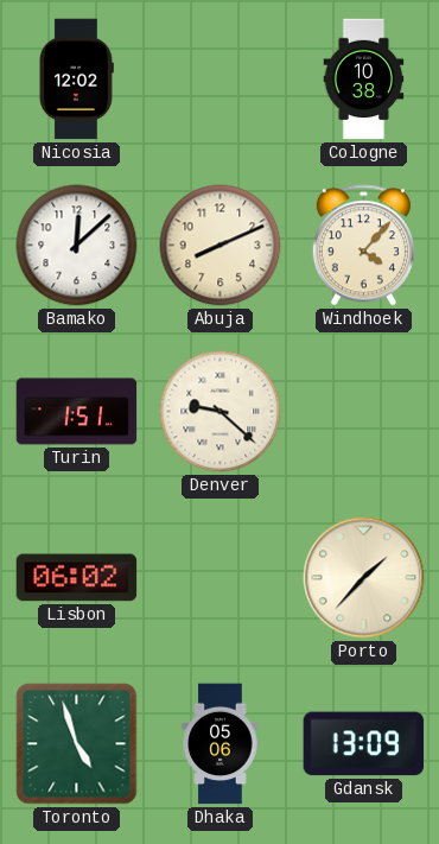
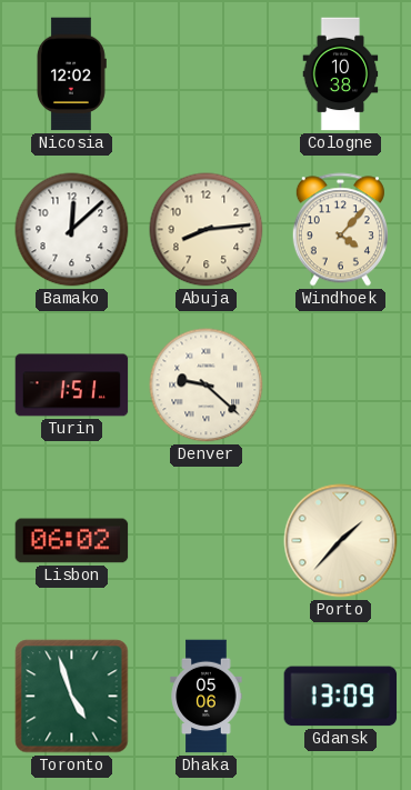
Abuja: 8:11 -> 8:14
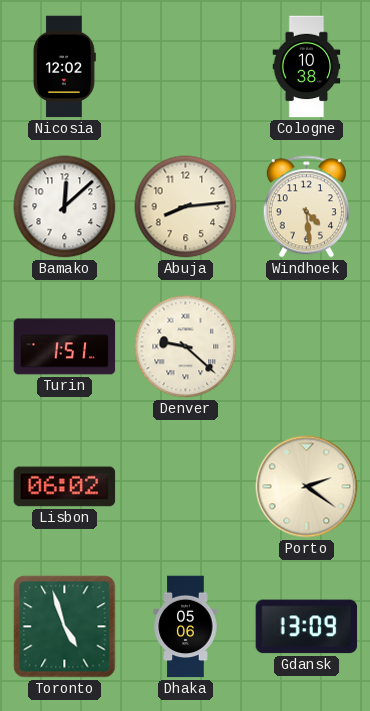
Windhoek: 4:07 -> 4:29
Porto: 1:37 -> 2:21
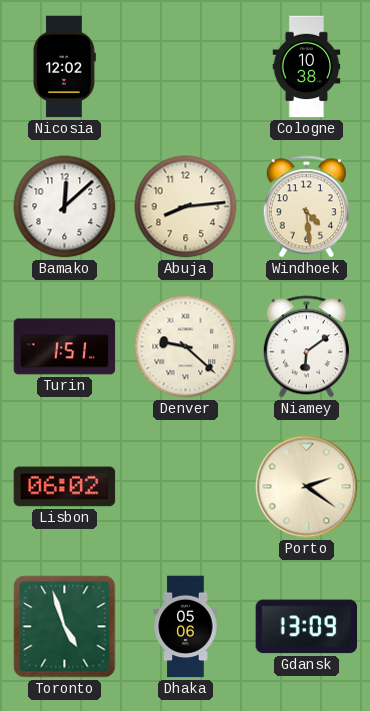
Niamey: none -> 6:09
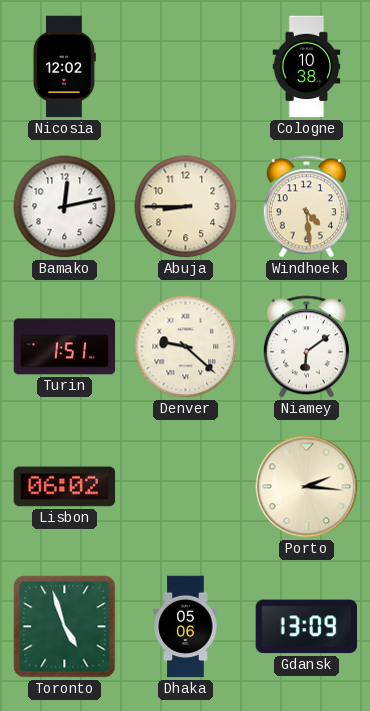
Bamako: 12:08 -> 12:13
Abuja: 8:14 -> 8:45
Porto: 2:21 -> 2:16
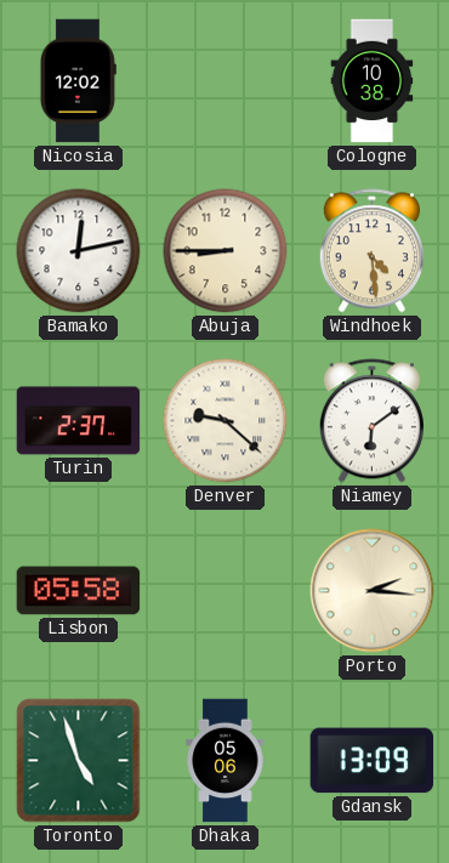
Turin: 1:51 -> 2:37
Lisbon: 06:02 -> 05:58
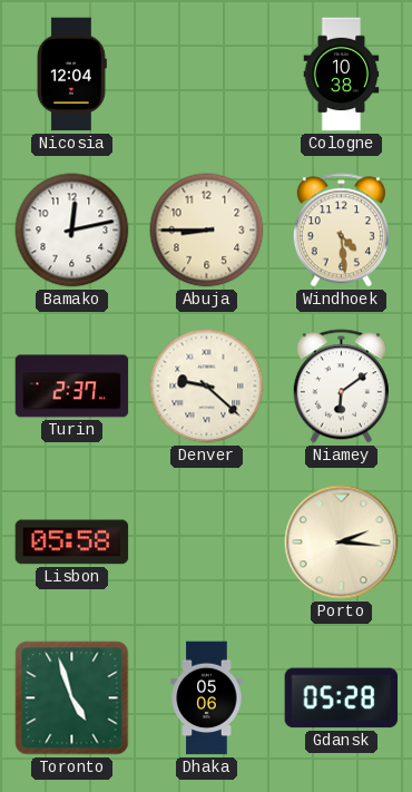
Nicosia: 12:02 -> 12:04
Gdansk: 13:09 -> 05:28
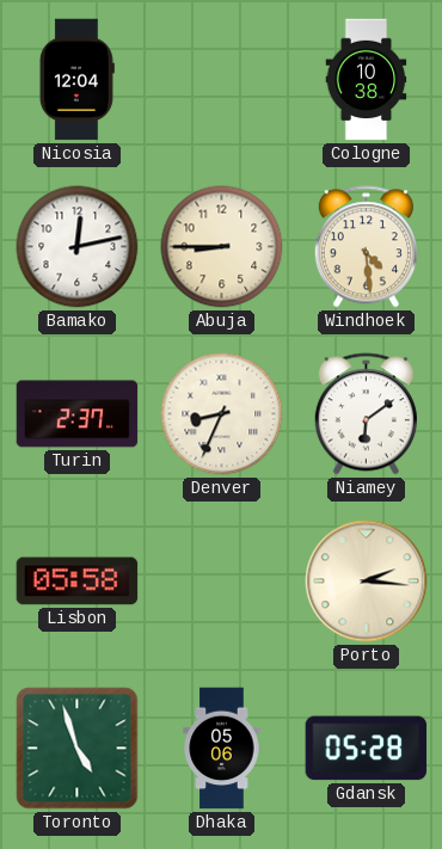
Denver: 9:22 -> 8:34
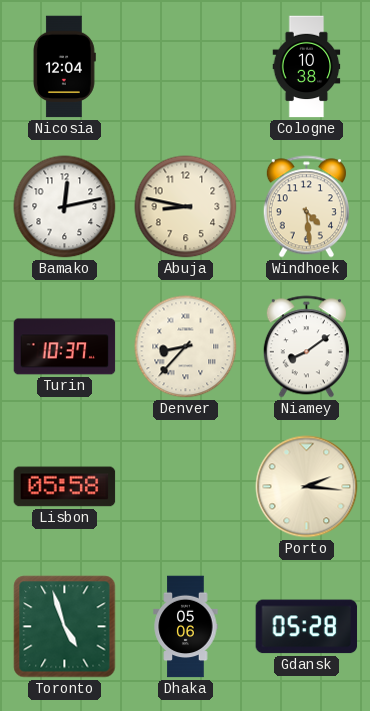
Abuja: 8:45 -> 8:47
Turin: 2:37 -> 10:37
Denver: 8:34 -> 8:37
Niamey: 6:09 -> 8:09
